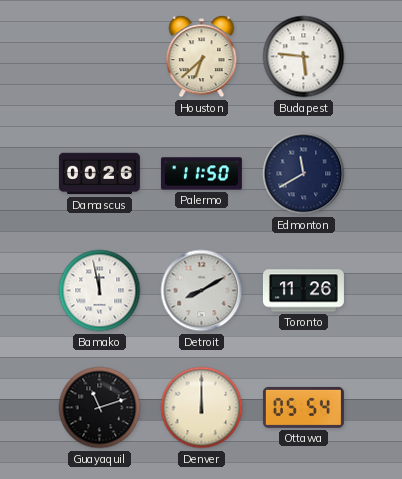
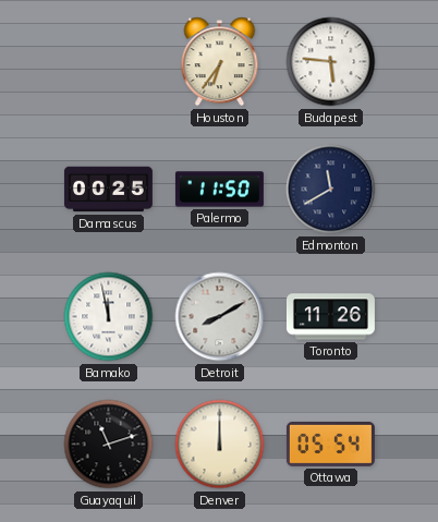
Houston: 6:38 -> 6:36
Damascus: 00:26 -> 00:25
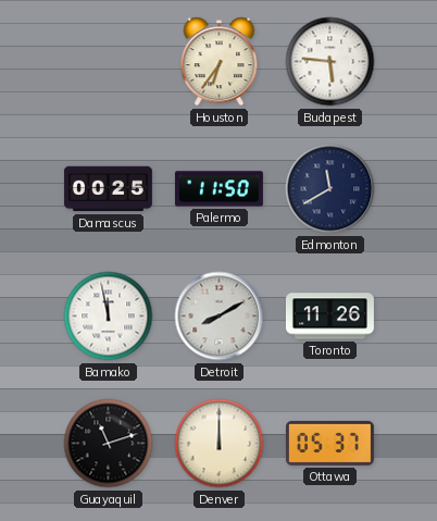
Ottawa: 05:54 -> 05:37
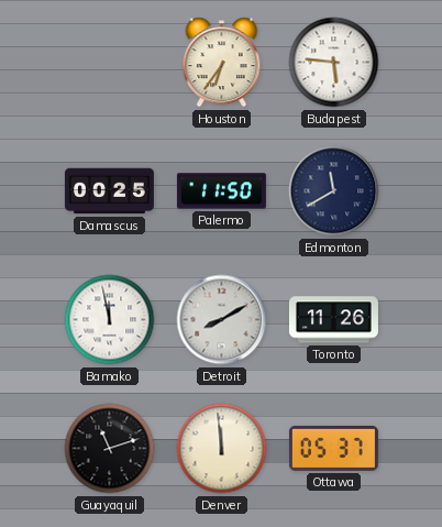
Denver: 12:00 -> 11:59
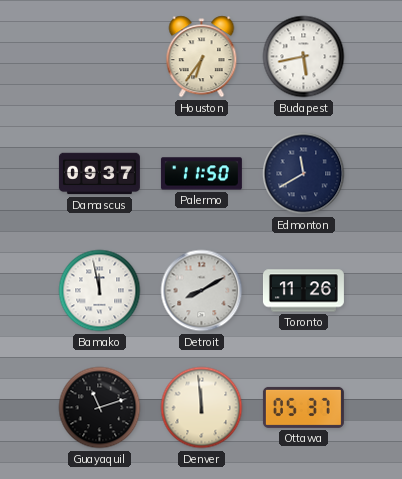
Budapest: 5:46 -> 5:43
Damascus: 00:25 -> 09:37
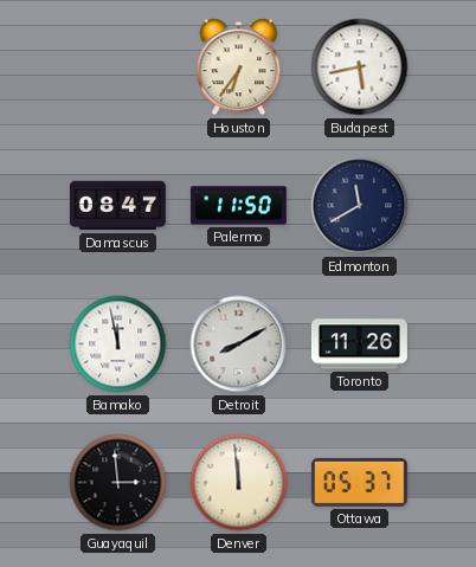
Damascus: 09:37 -> 08:47
Guayaquil: 11:12 -> 2:59
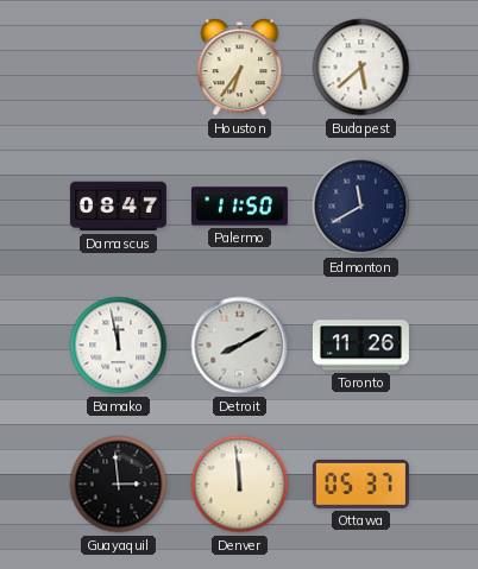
Budapest: 5:43 -> 5:38
